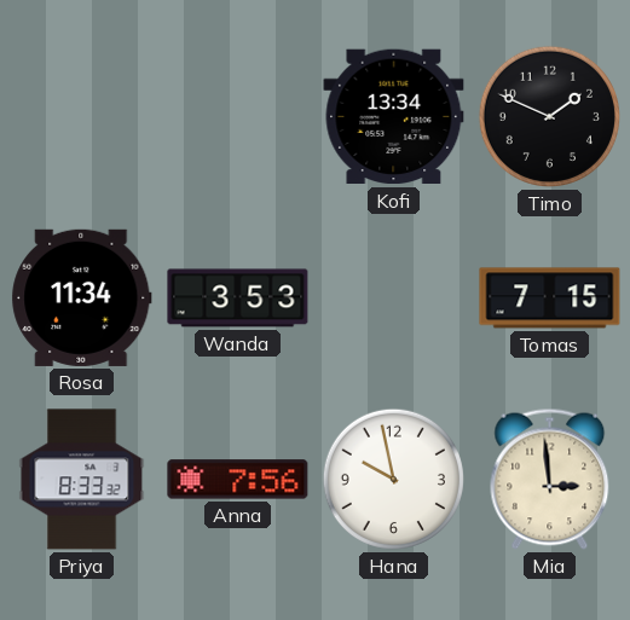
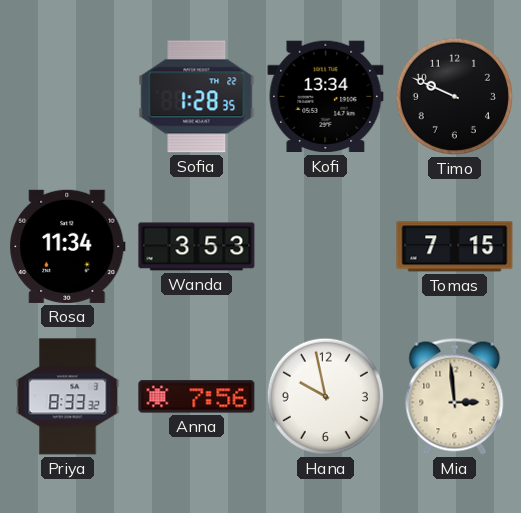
Sofia: none -> 1:28
Timo: 1:49 -> 9:49
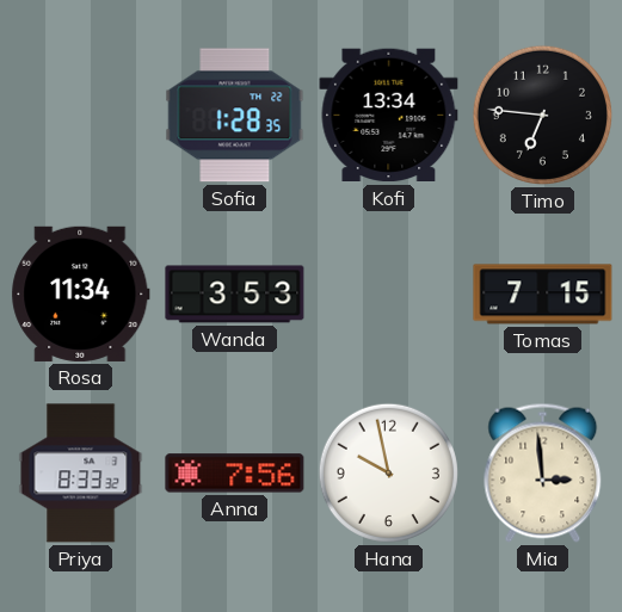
Timo: 9:49 -> 6:46
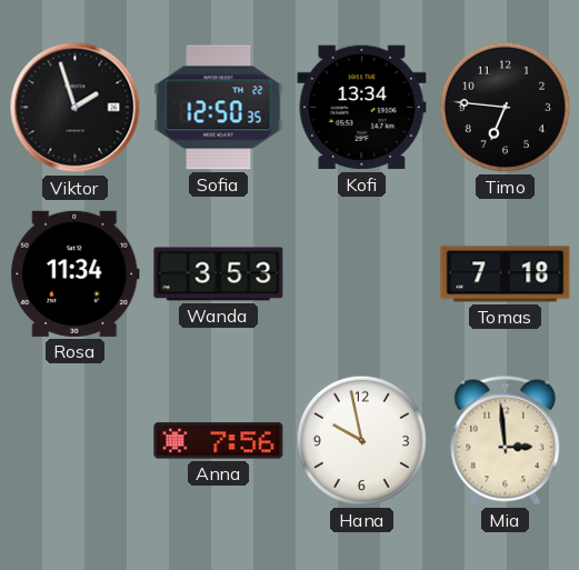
Viktor: none -> 1:57
Sofia: 1:28 -> 12:50
Tomas: 7:15 -> 7:18
Priya: 8:33 -> none
